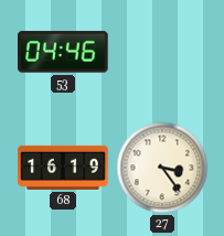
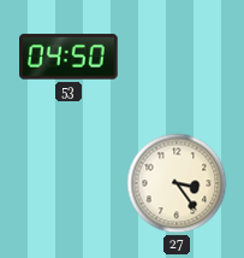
53: 04:46 -> 04:50
68: 16:19 -> none
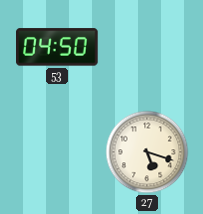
27: 3:24 -> 5:18
